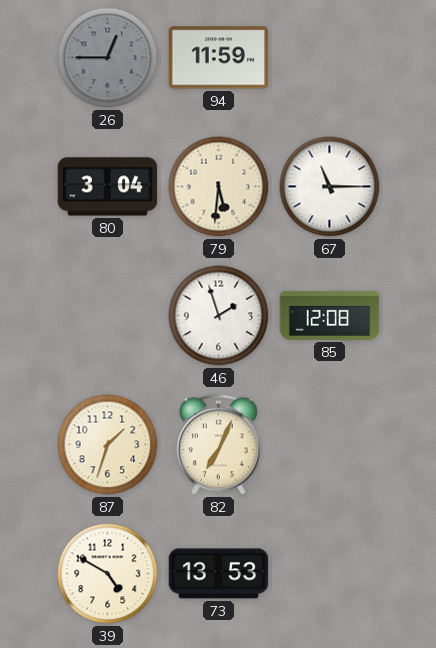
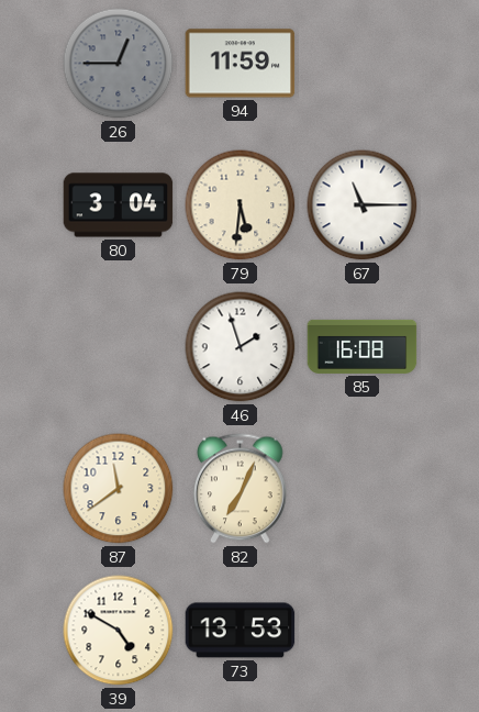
85: 12:08 -> 16:08
87: 1:33 -> 11:39
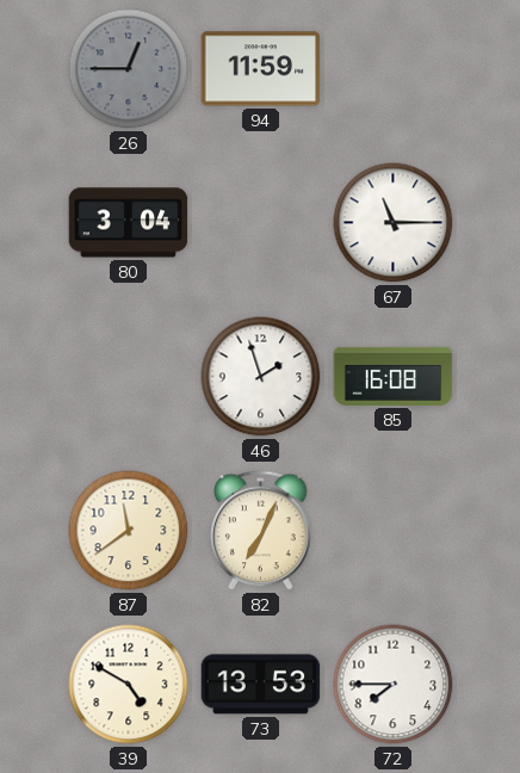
79: 5:31 -> none
72: none -> 7:45
